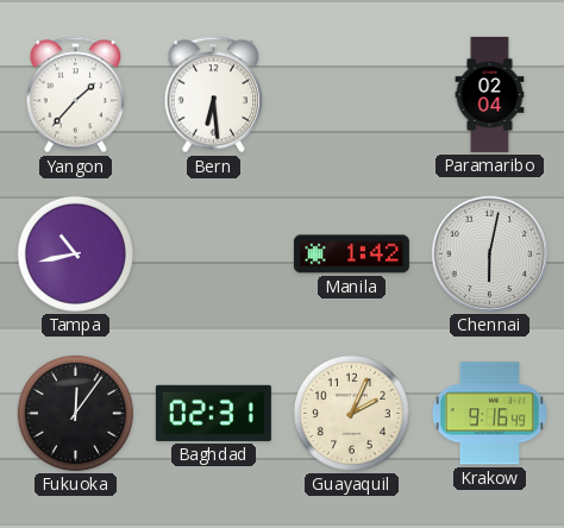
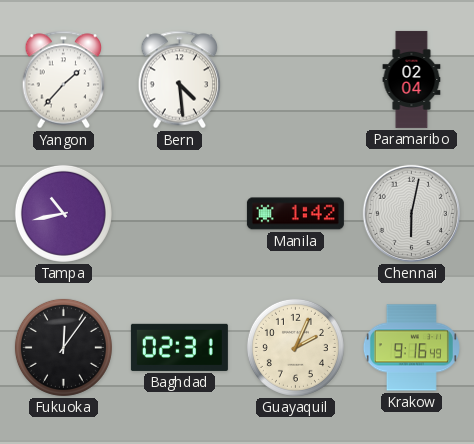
Bern: 6:29 -> 4:29
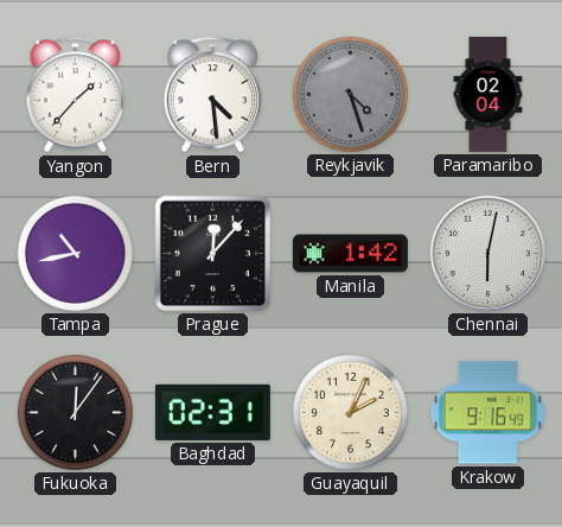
Reykjavik: none -> 4:27
Prague: none -> 12:07
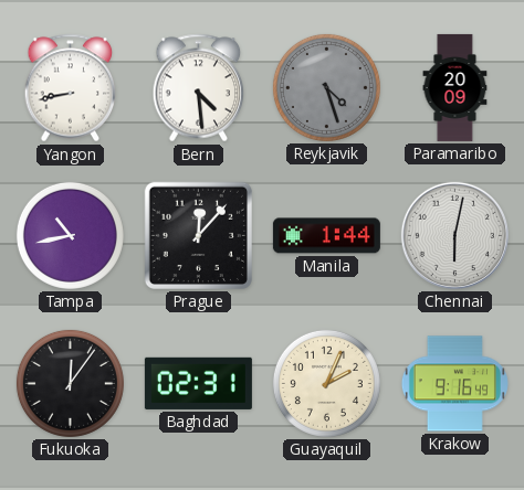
Yangon: 1:37 -> 8:43
Paramaribo: 02:04 -> 20:09
Manila: 1:42 -> 1:44
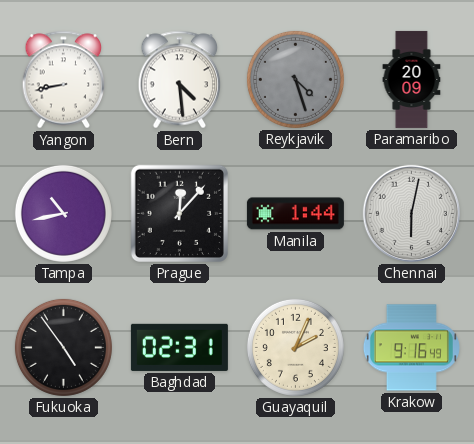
Fukuoka: 12:06 -> 4:54
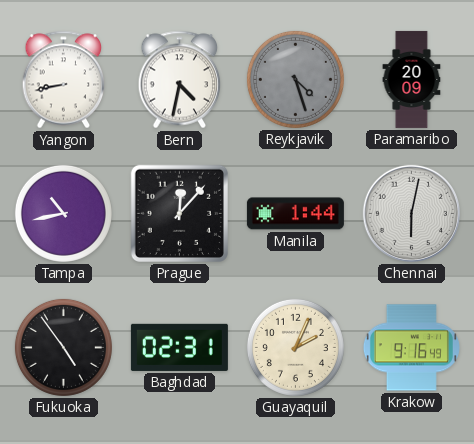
Bern: 4:29 -> 4:32
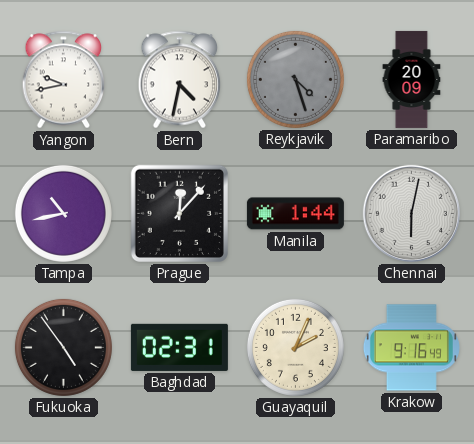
Yangon: 8:43 -> 9:43
